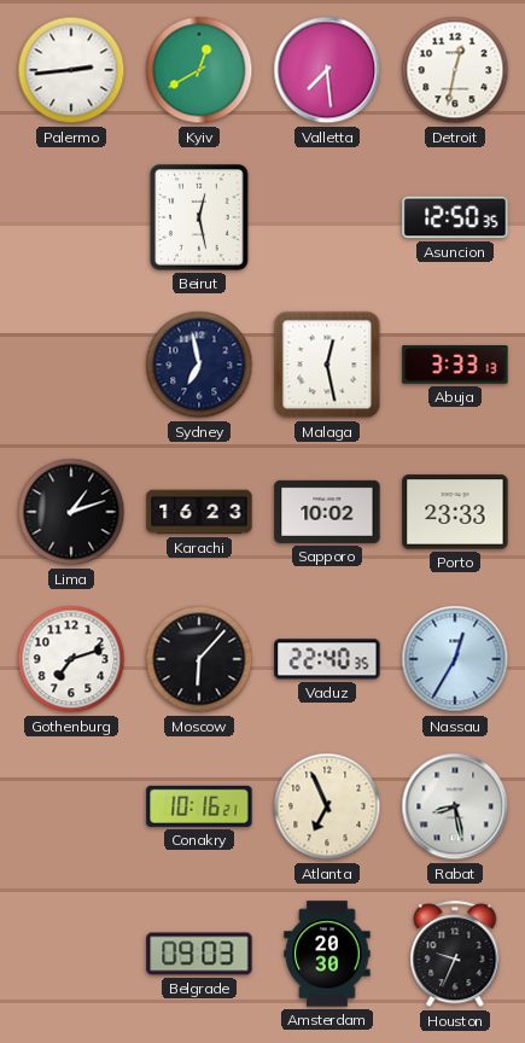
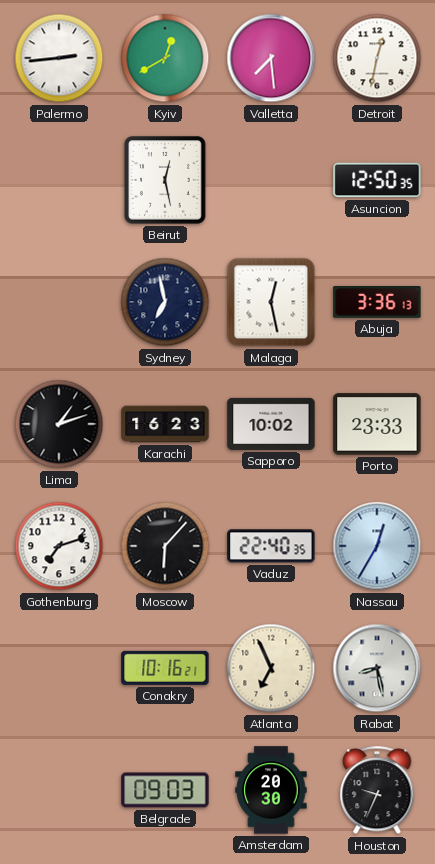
Abuja: 3:33 -> 3:36
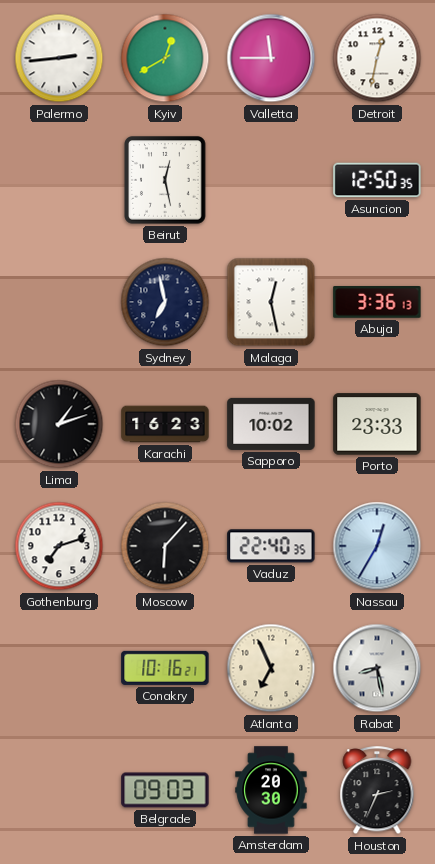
Valletta: 7:29 -> 11:45
Houston: 9:34 -> 2:34
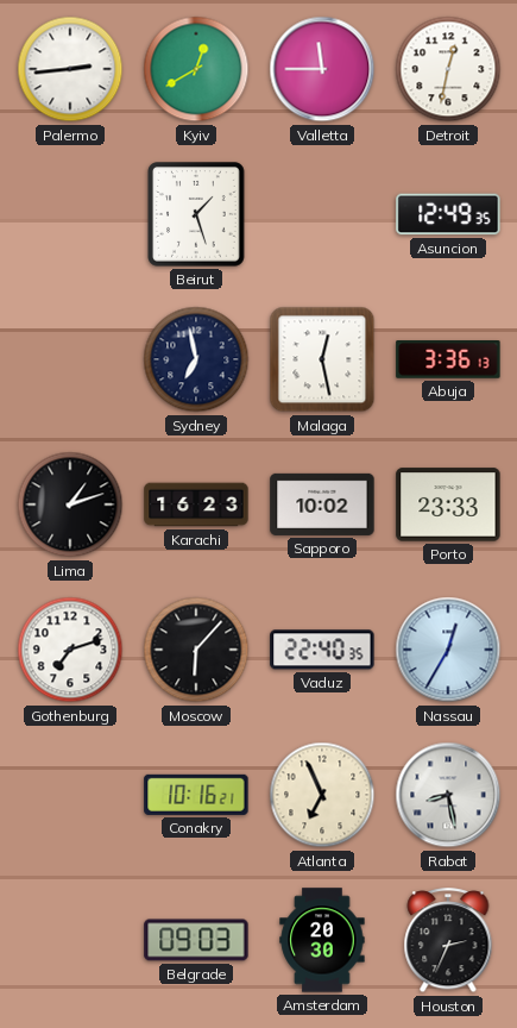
Beirut: 12:28 -> 1:27
Asuncion: 12:50 -> 12:49
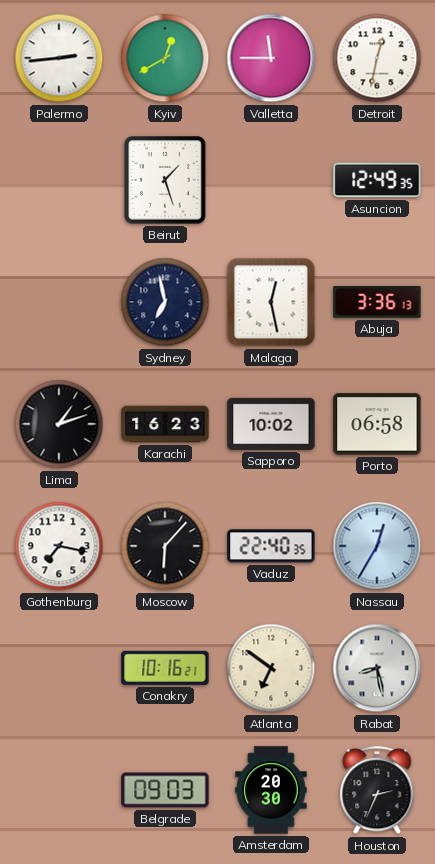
Porto: 23:33 -> 06:58
Gothenburg: 7:12 -> 7:17
Atlanta: 6:56 -> 6:51
